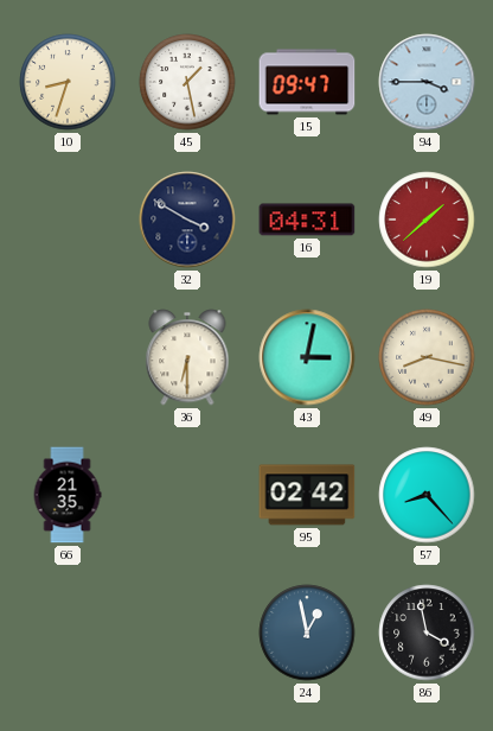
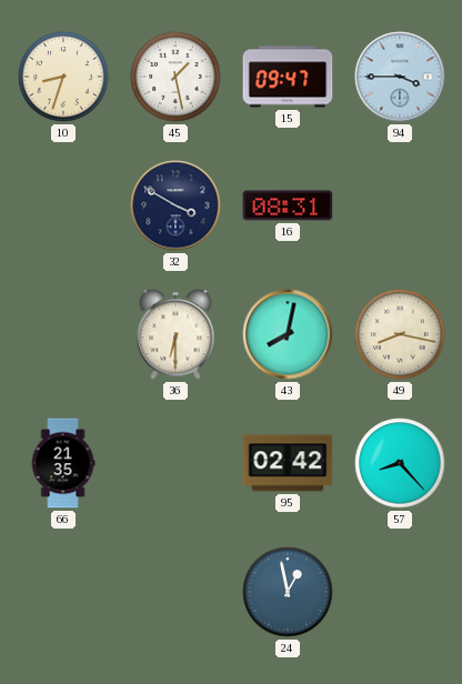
16: 04:31 -> 08:31
19: 1:38 -> none
43: 3:02 -> 8:02
86: 3:58 -> none
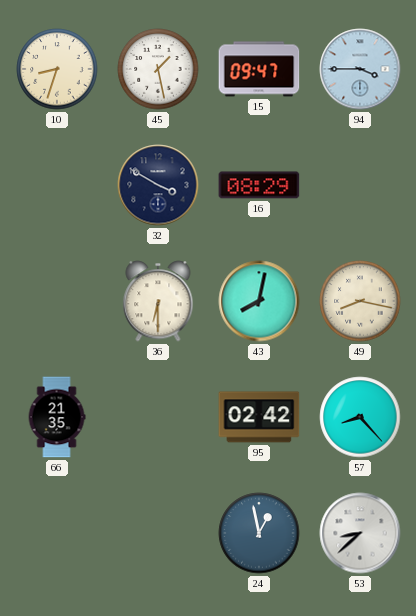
16: 08:31 -> 08:29
53: none -> 8:38
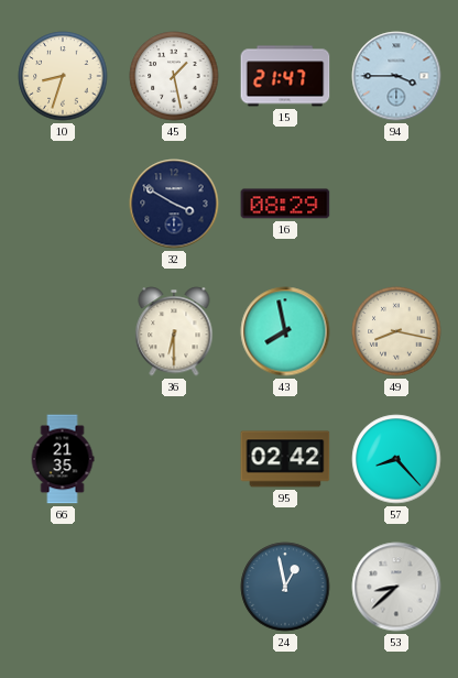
15: 09:47 -> 21:47
43: 8:02 -> 7:58
